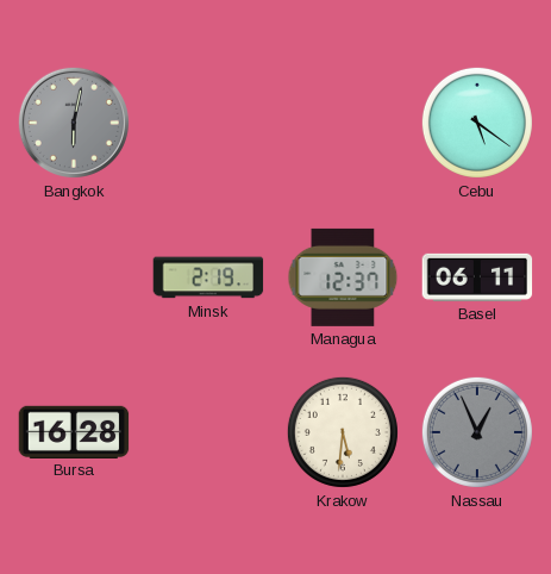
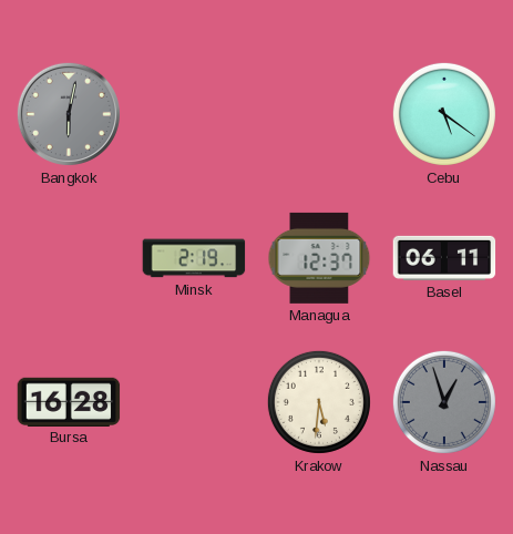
Nassau: 12:56 -> 12:57
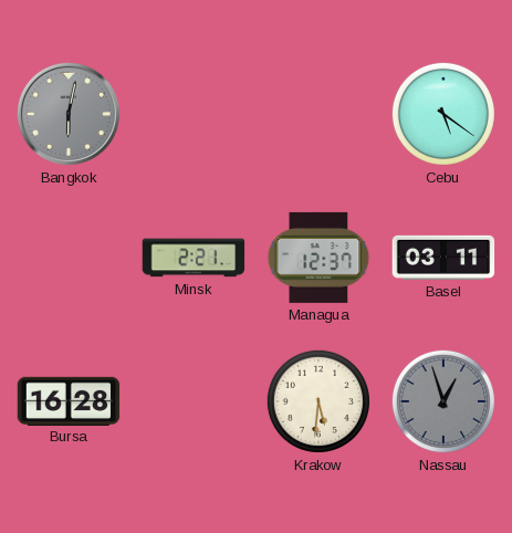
Minsk: 2:19 -> 2:21
Basel: 06:11 -> 03:11
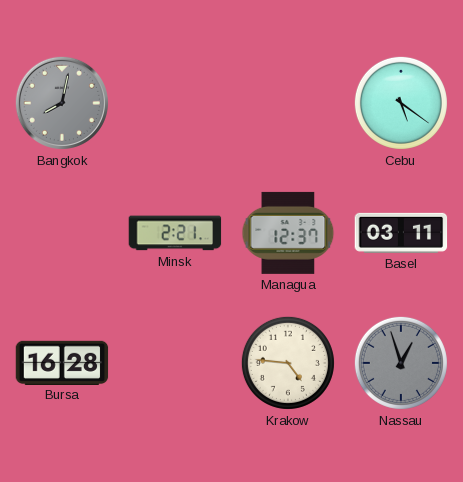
Bangkok: 6:02 -> 8:02
Krakow: 5:31 -> 4:46
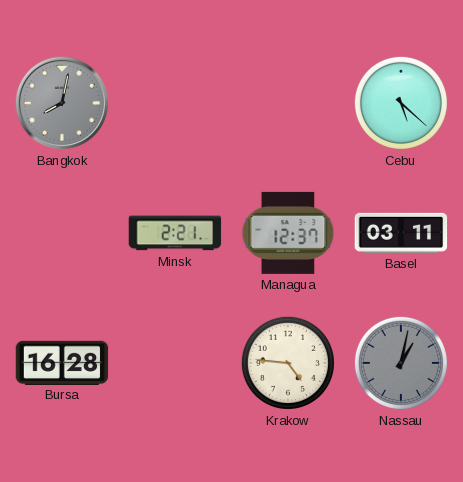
Cebu: 5:21 -> 5:22
Nassau: 12:57 -> 1:02
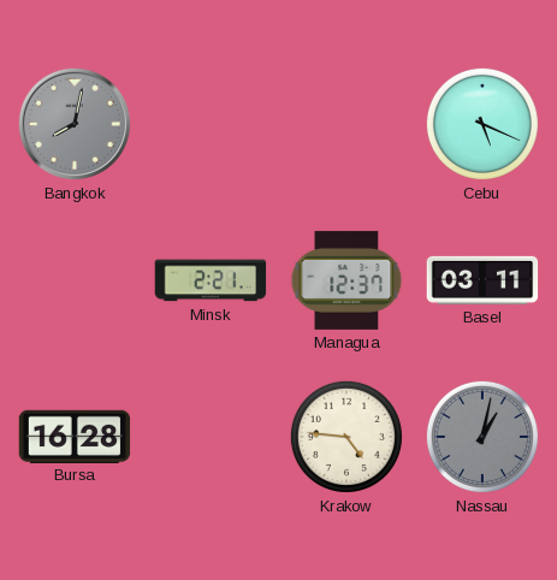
Cebu: 5:22 -> 5:19
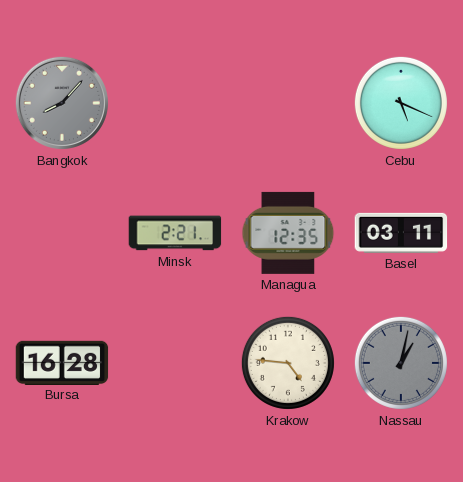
Bangkok: 8:02 -> 8:07
Managua: 12:37 -> 12:35
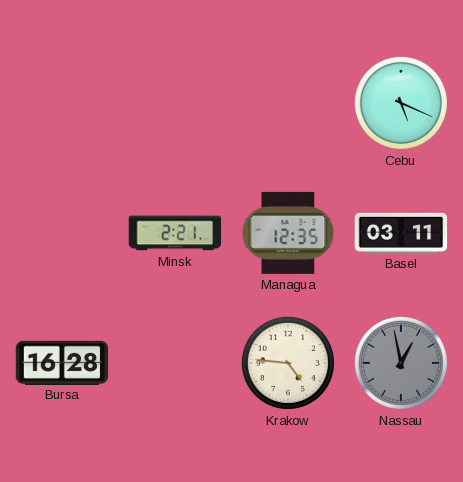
Bangkok: 8:07 -> none
Nassau: 1:02 -> 12:58
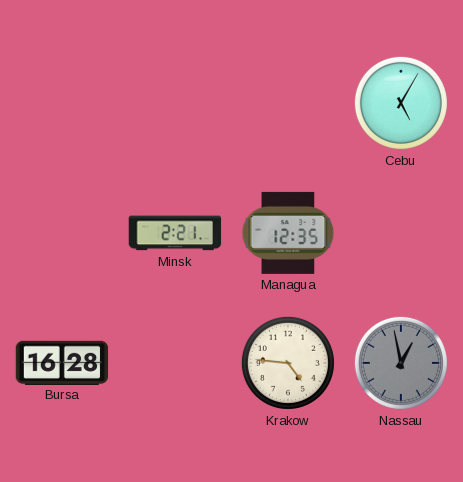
Cebu: 5:19 -> 5:05
Basel: 03:11 -> none
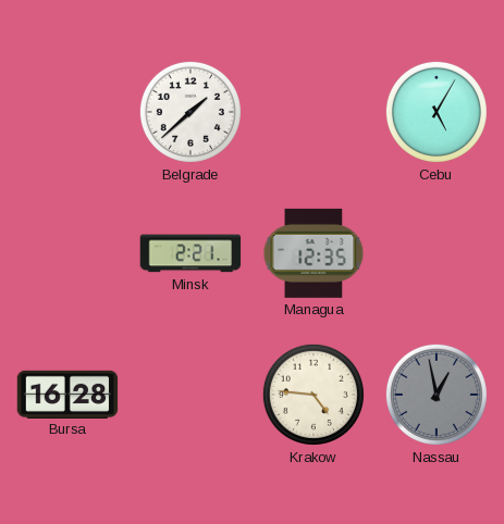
Belgrade: none -> 1:38
